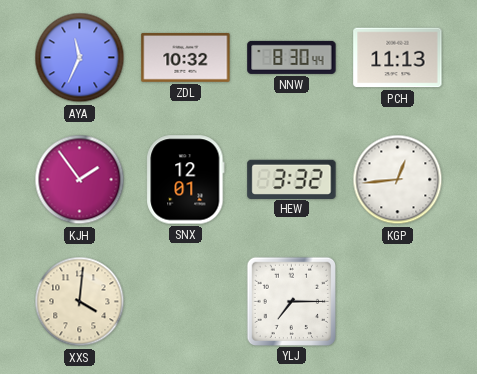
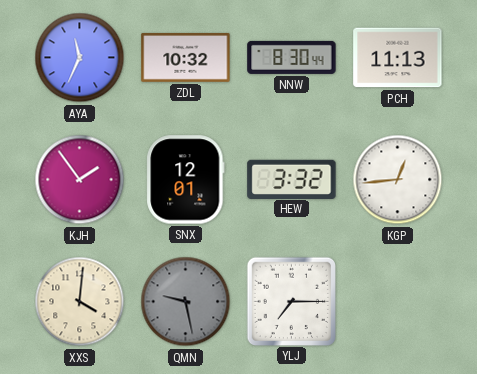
QMN: none -> 9:28
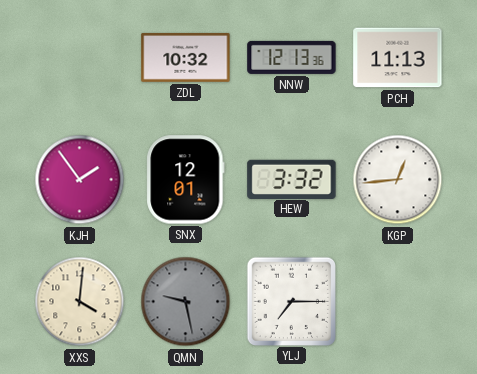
AYA: 11:34 -> none
NNW: 8:30 -> 12:13
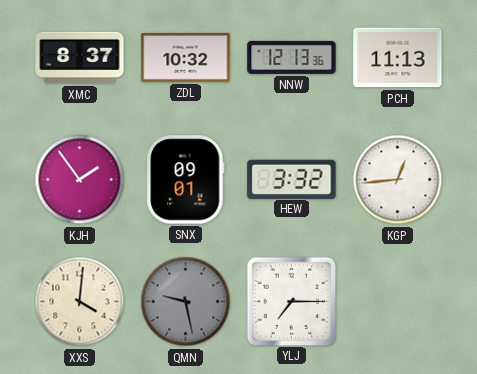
XMC: none -> 8:37
SNX: 12:01 -> 09:01
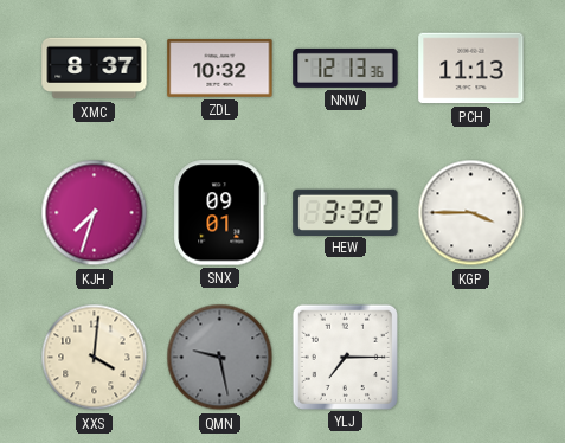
KJH: 1:54 -> 7:33
KGP: 12:44 -> 3:45
